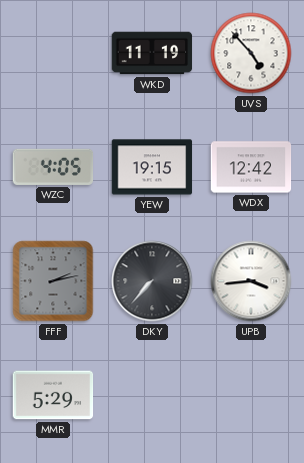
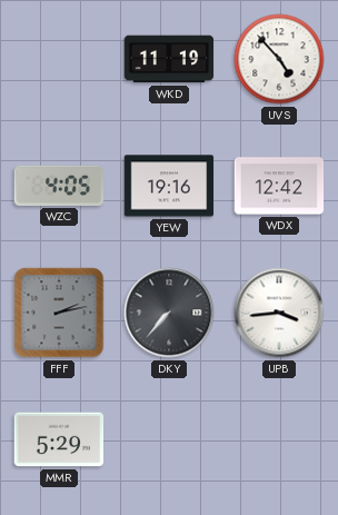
YEW: 19:15 -> 19:16
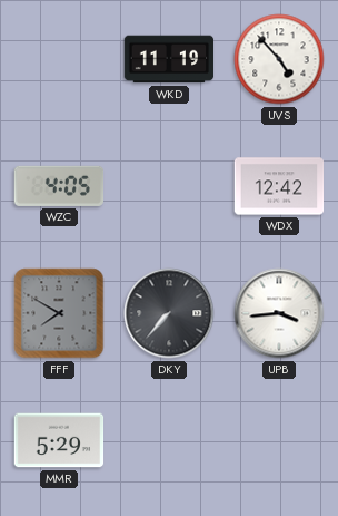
YEW: 19:16 -> none
FFF: 2:13 -> 7:50
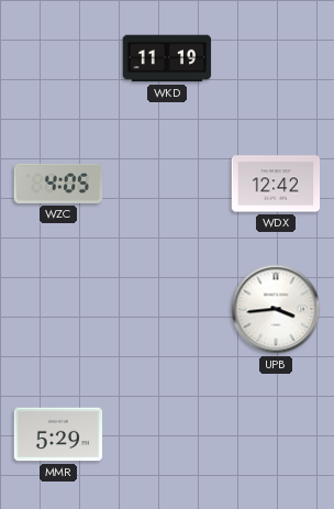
UVS: 4:53 -> none
FFF: 7:50 -> none
DKY: 7:37 -> none
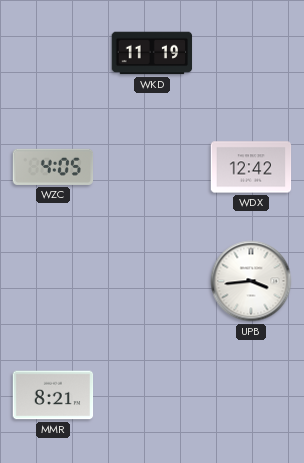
MMR: 5:29 -> 8:21
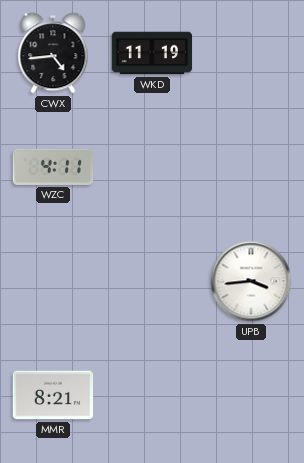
CWX: none -> 4:44
WZC: 4:05 -> 4:11
WDX: 12:42 -> none
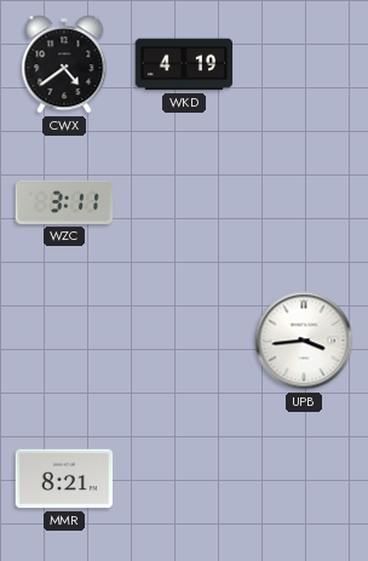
CWX: 4:44 -> 4:39
WKD: 11:19 -> 4:19
WZC: 4:11 -> 3:11
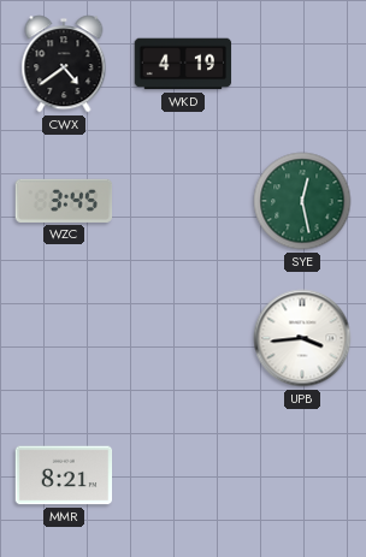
WZC: 3:11 -> 3:45
SYE: none -> 12:28
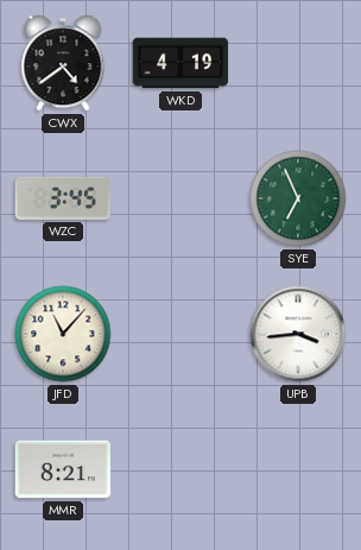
SYE: 12:28 -> 6:56
JFD: none -> 11:07
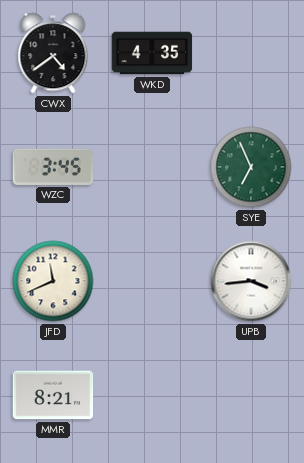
WKD: 4:19 -> 4:35
JFD: 11:07 -> 11:41
